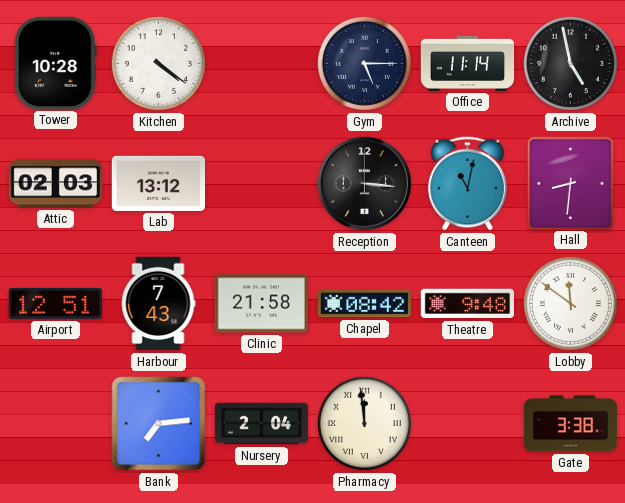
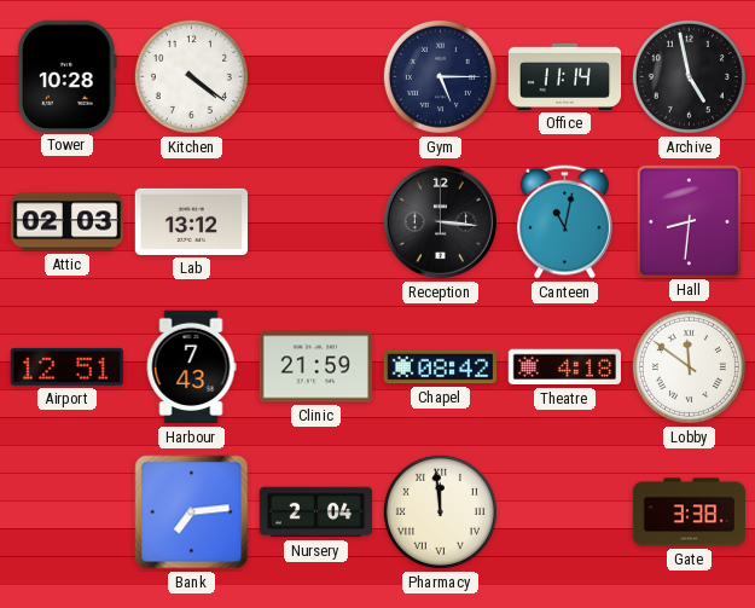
Clinic: 21:58 -> 21:59
Theatre: 9:48 -> 4:18
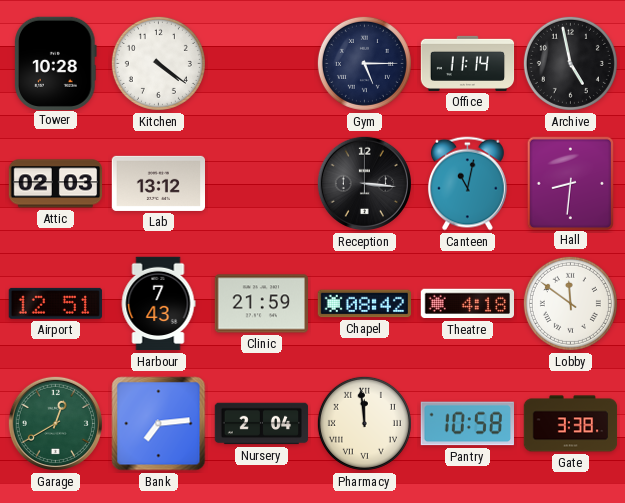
Garage: none -> 12:40
Pantry: none -> 10:58
